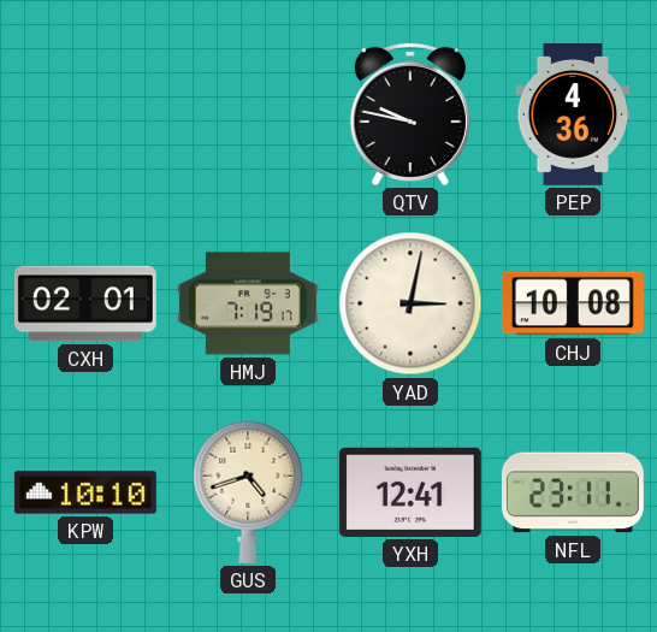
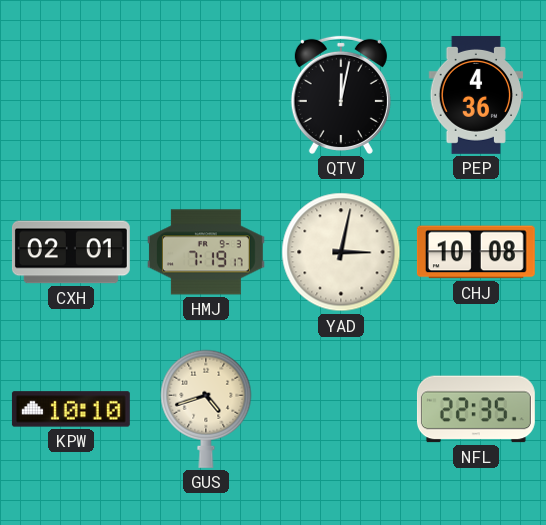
QTV: 9:47 -> 12:02
YXH: 12:41 -> none
NFL: 23:11 -> 22:35
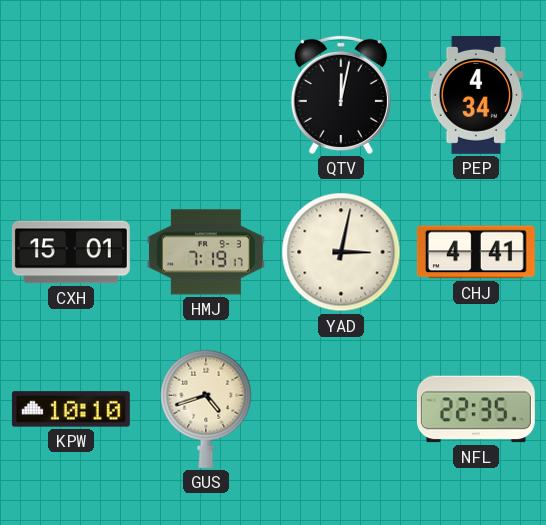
PEP: 4:36 -> 4:34
CXH: 02:01 -> 15:01
CHJ: 10:08 -> 4:41
